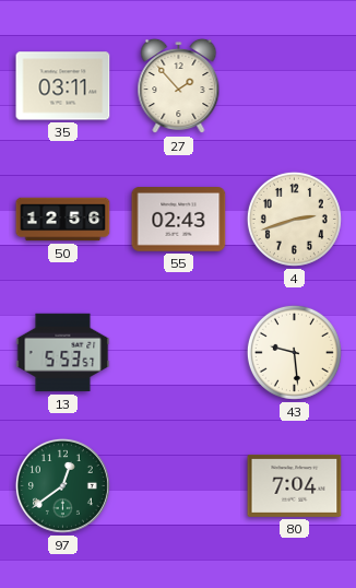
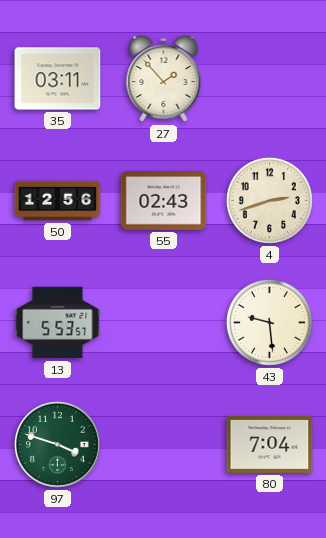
97: 12:39 -> 3:48
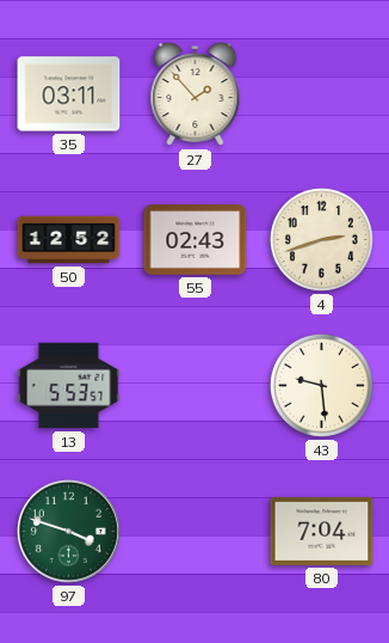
50: 12:56 -> 12:52
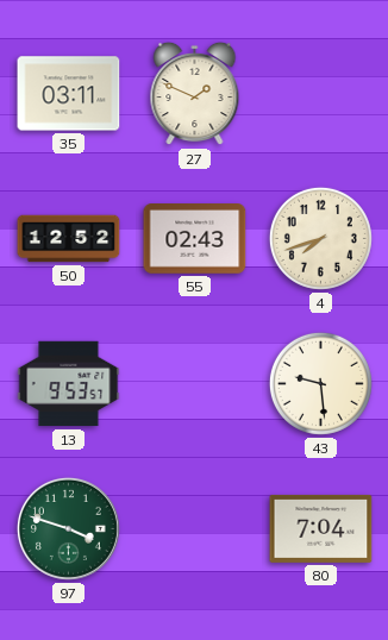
27: 1:53 -> 1:49
4: 2:42 -> 7:42
13: 5:53 -> 9:53
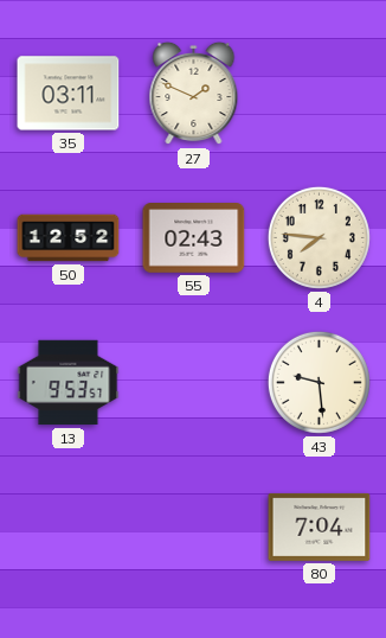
4: 7:42 -> 7:46
97: 3:48 -> none
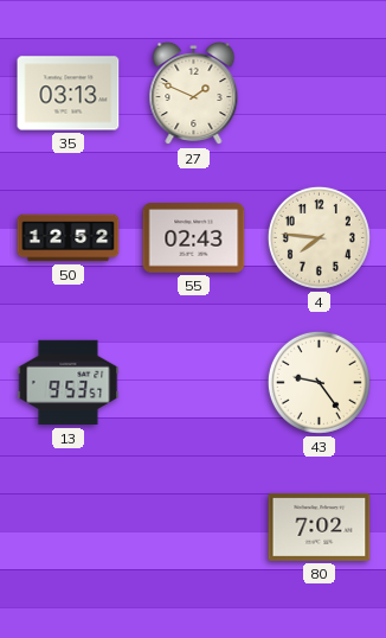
35: 03:11 -> 03:13
43: 9:29 -> 9:24
80: 7:04 -> 7:02
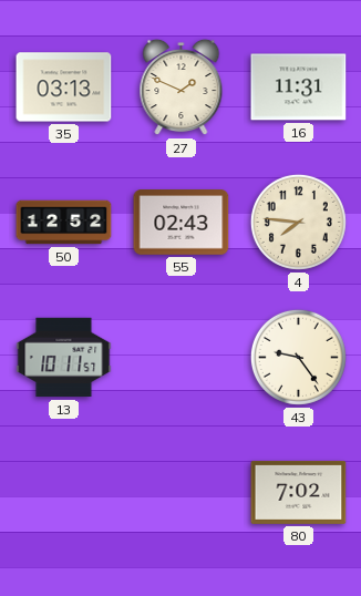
16: none -> 11:31
13: 9:53 -> 10:11
